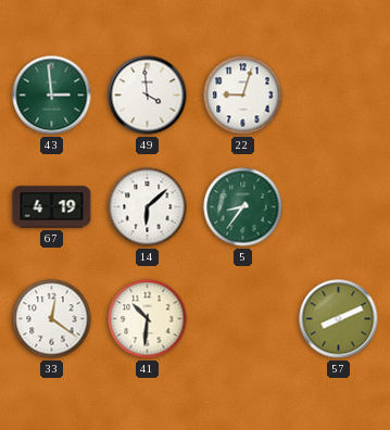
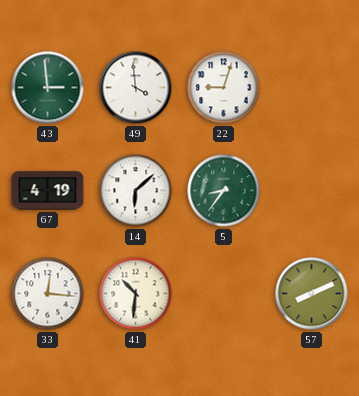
33: 12:21 -> 12:16
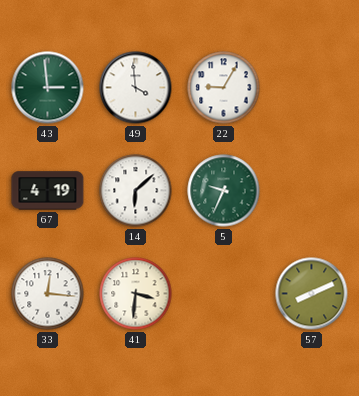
22: 9:03 -> 9:05
5: 8:36 -> 9:34
41: 10:31 -> 3:31
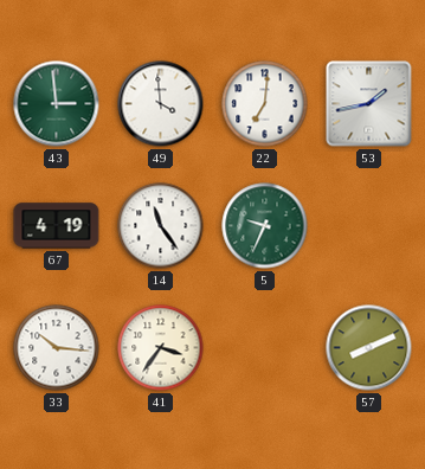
22: 9:05 -> 7:01
53: none -> 1:43
14: 6:08 -> 11:24
33: 12:16 -> 10:16
41: 3:31 -> 3:36
